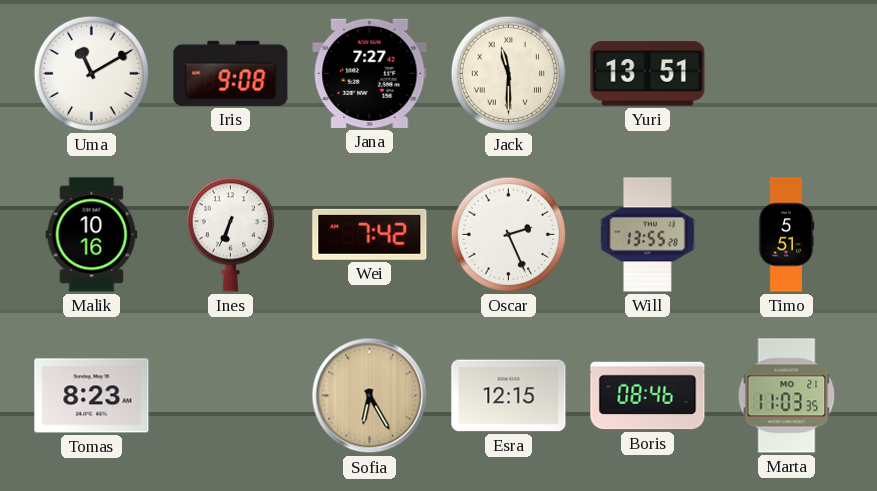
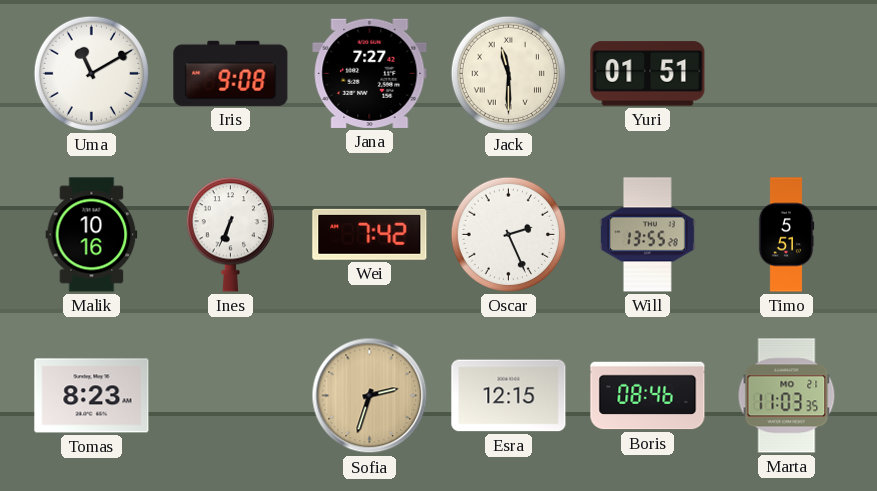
Yuri: 13:51 -> 01:51
Sofia: 6:25 -> 2:33
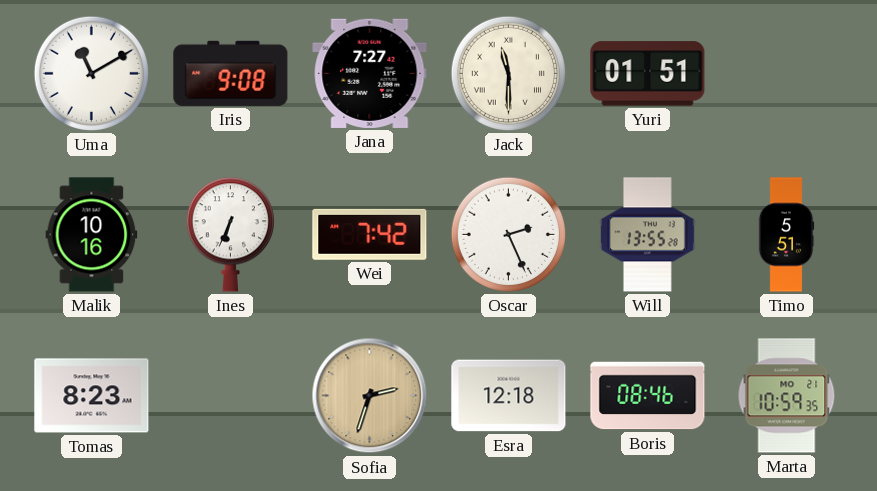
Esra: 12:15 -> 12:18
Marta: 11:03 -> 10:59
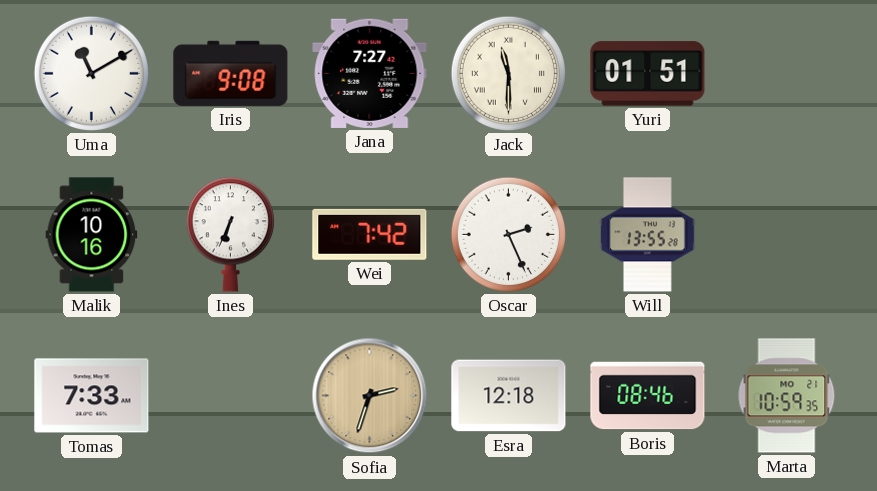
Timo: 5:51 -> none
Tomas: 8:23 -> 7:33
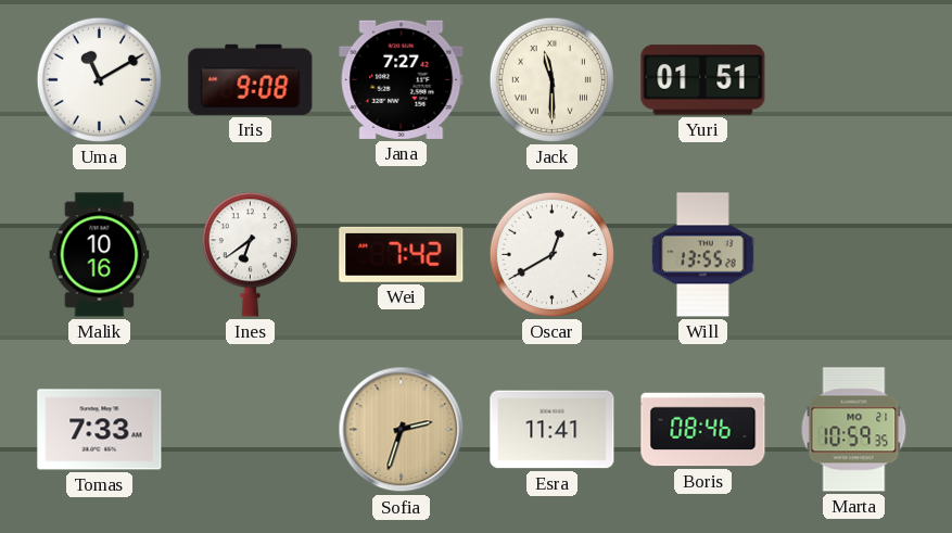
Ines: 6:34 -> 6:39
Oscar: 2:26 -> 12:40
Esra: 12:18 -> 11:41
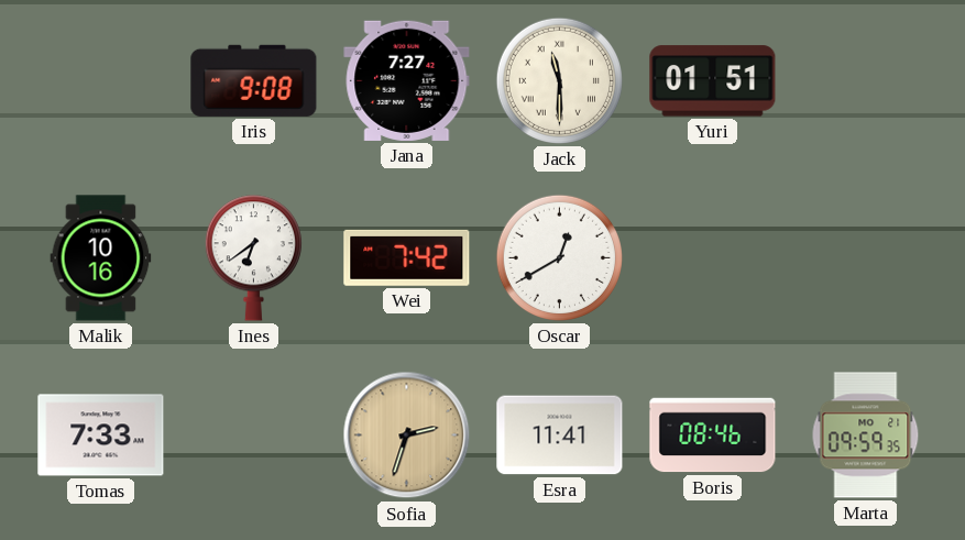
Uma: 11:10 -> none
Will: 13:55 -> none
Marta: 10:59 -> 09:59
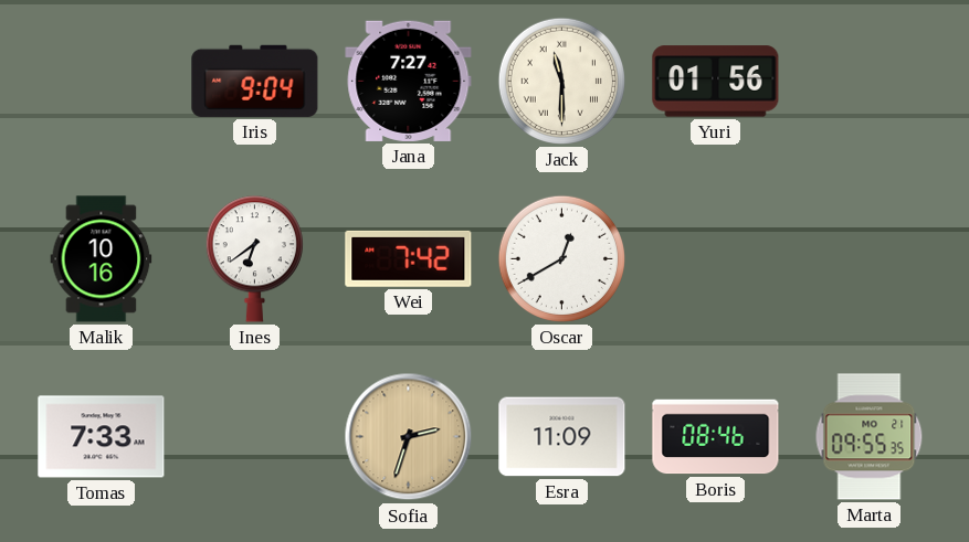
Iris: 9:08 -> 9:04
Yuri: 01:51 -> 01:56
Esra: 11:41 -> 11:09
Marta: 09:59 -> 09:55
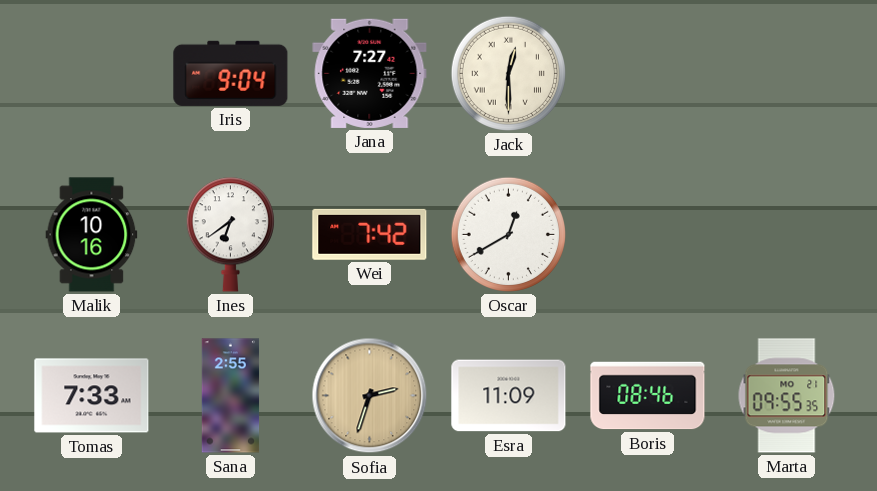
Jack: 11:30 -> 12:30
Yuri: 01:56 -> none
Sana: none -> 2:55
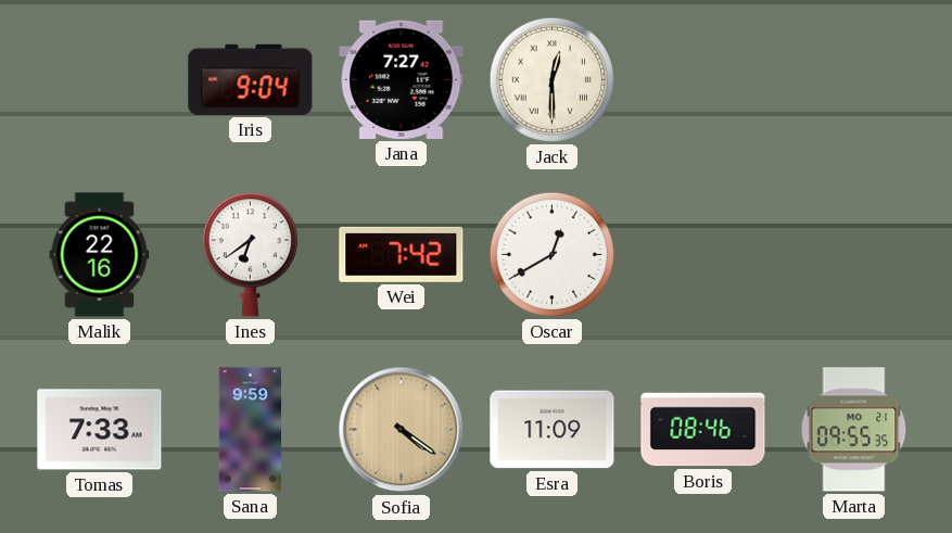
Malik: 10:16 -> 22:16
Sana: 2:55 -> 9:59
Sofia: 2:33 -> 4:21
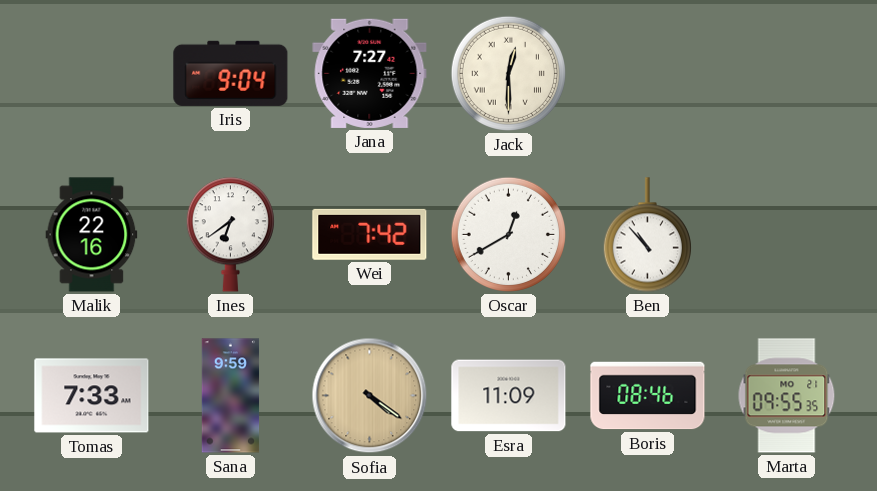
Ben: none -> 10:53
